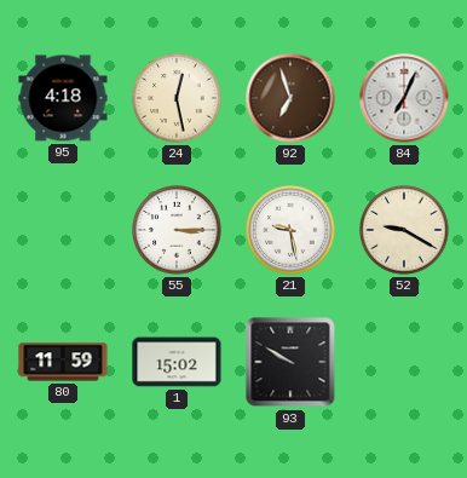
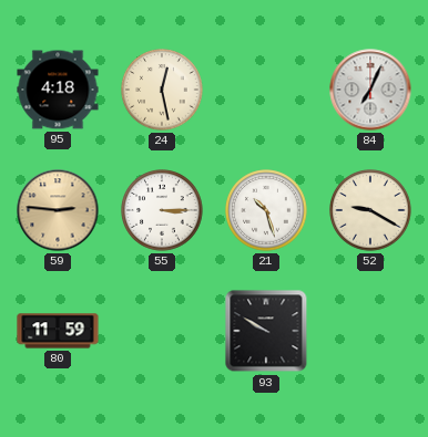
92: 6:57 -> none
59: none -> 2:46
21: 9:28 -> 10:27
1: 15:02 -> none
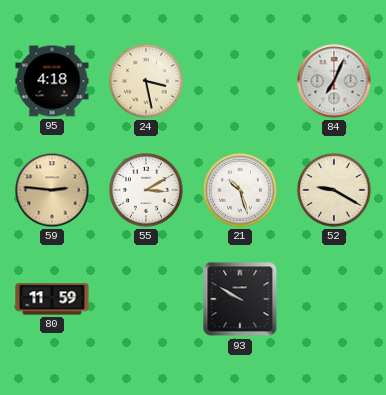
24: 12:28 -> 3:28
55: 3:15 -> 3:10
